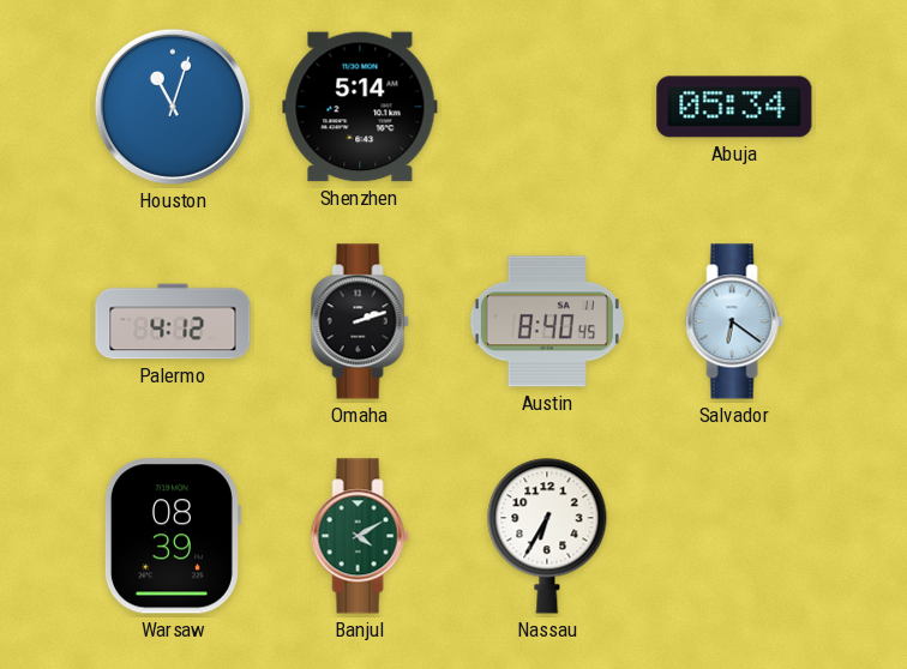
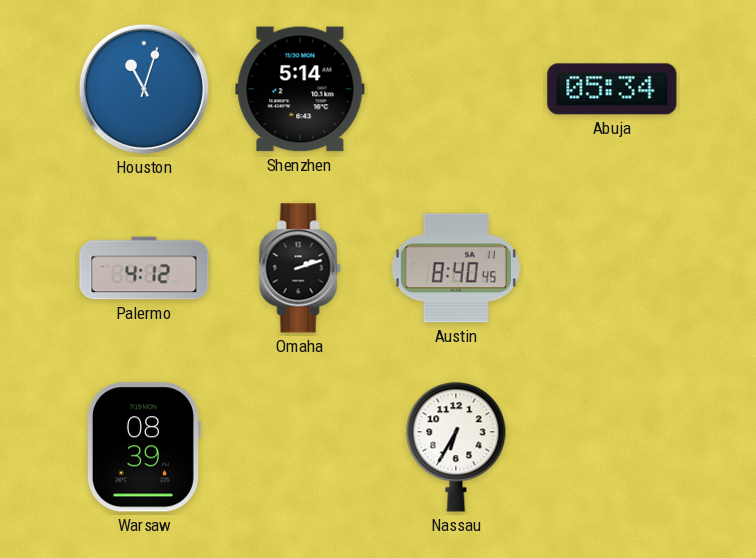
Salvador: 6:21 -> none
Banjul: 4:10 -> none
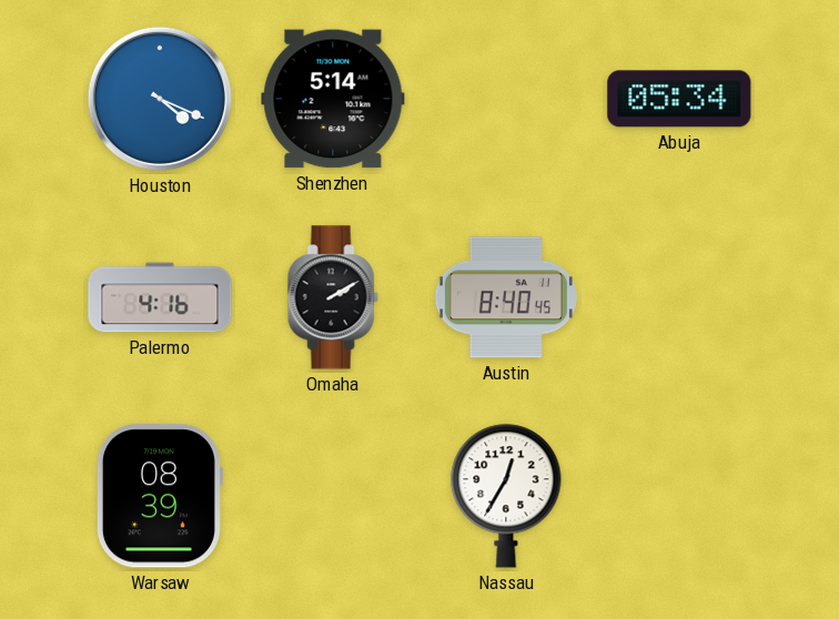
Houston: 11:03 -> 4:19
Palermo: 4:12 -> 4:16
Omaha: 2:12 -> 2:10
Nassau: 6:35 -> 12:35
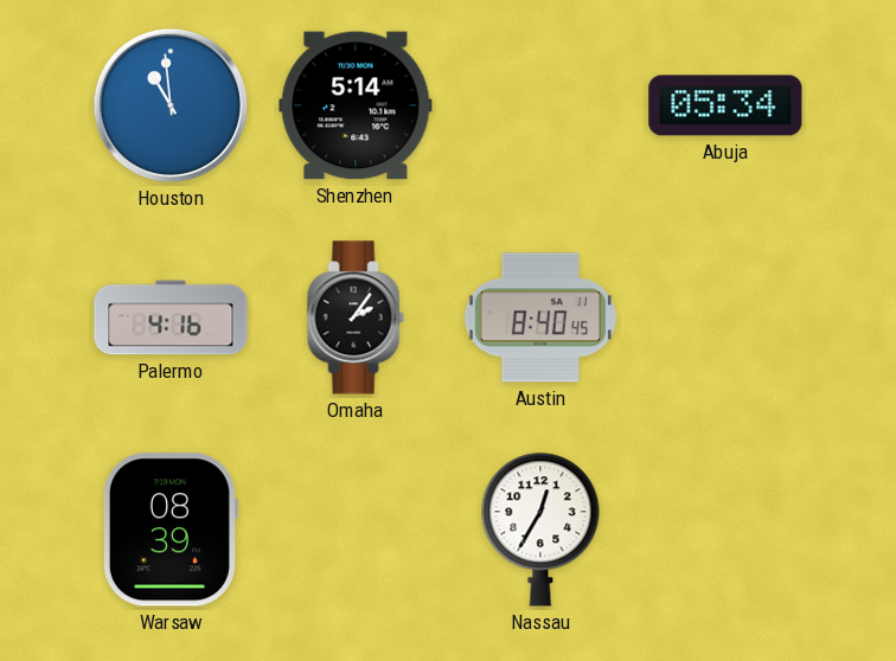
Houston: 4:19 -> 10:59
Omaha: 2:10 -> 2:06
